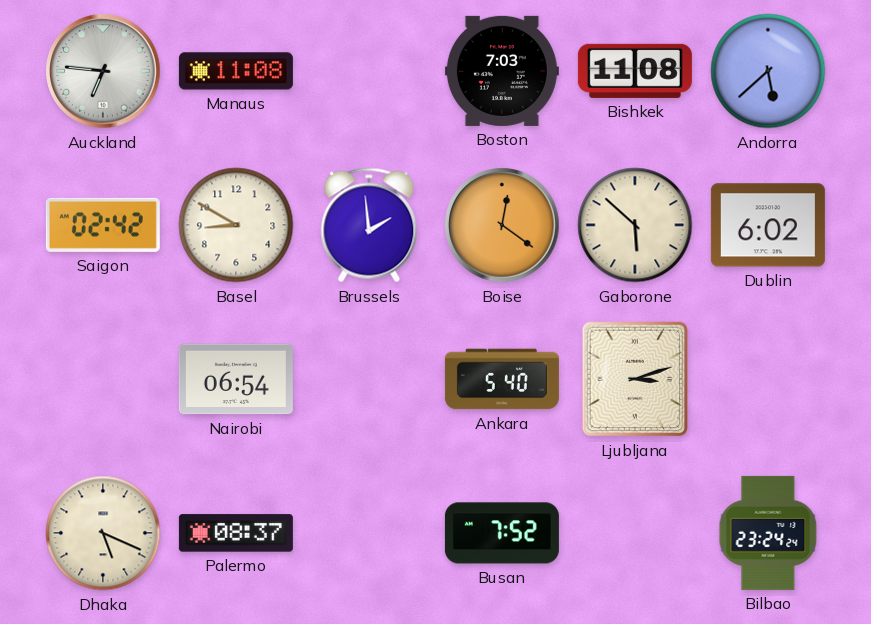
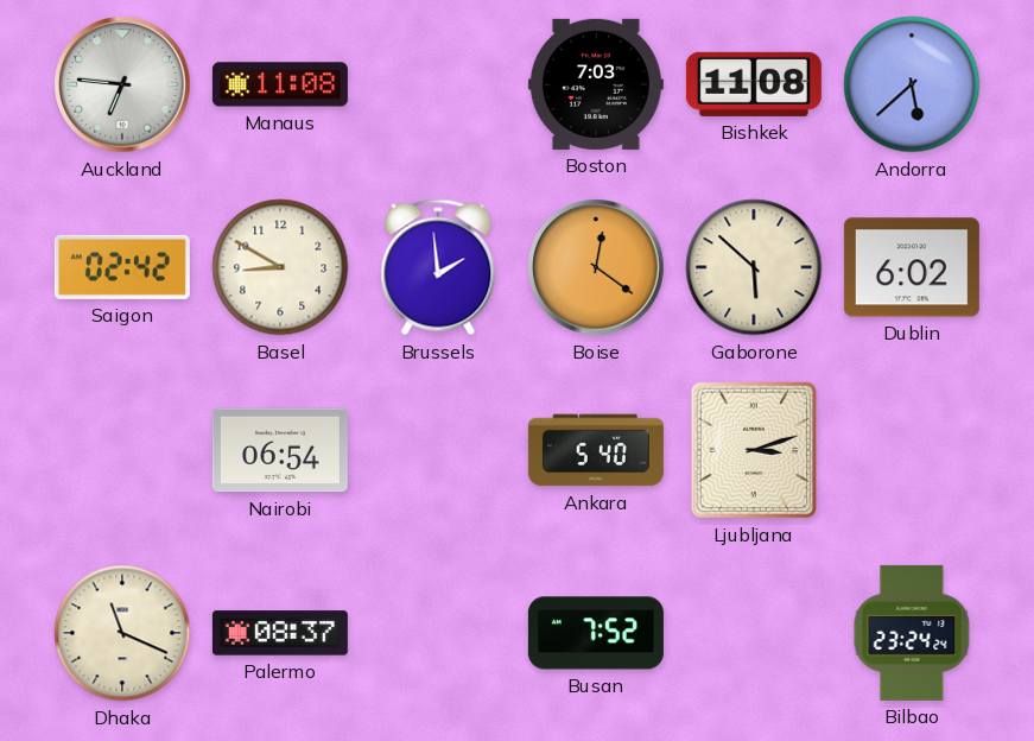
Dhaka: 5:19 -> 11:19
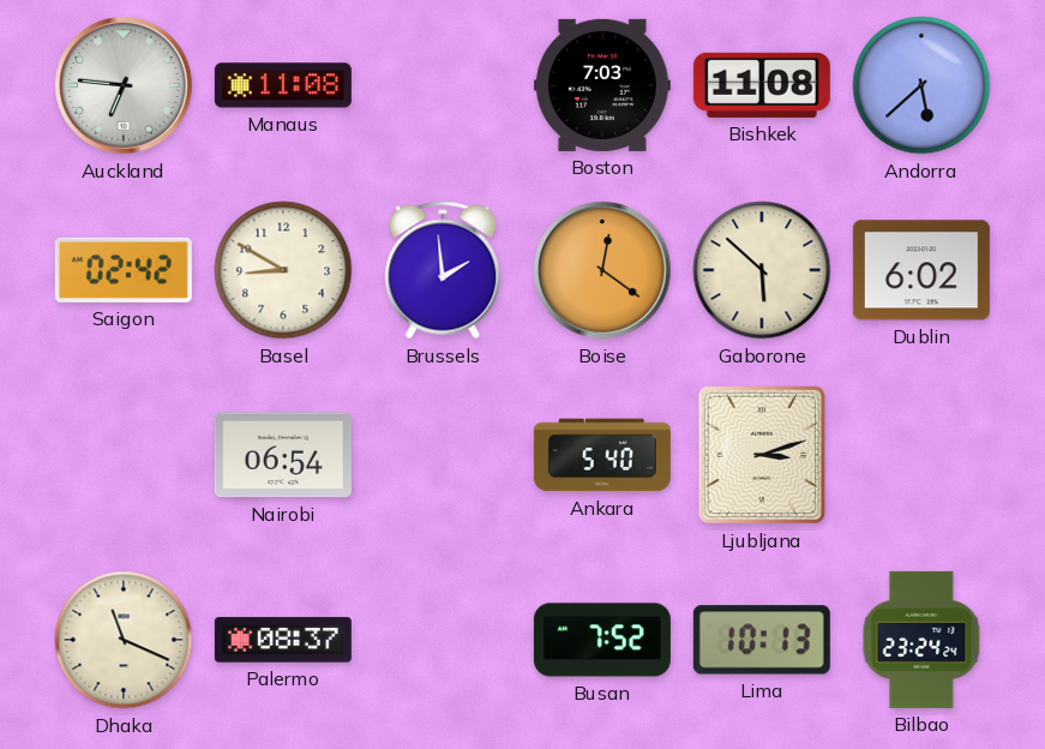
Lima: none -> 10:13
